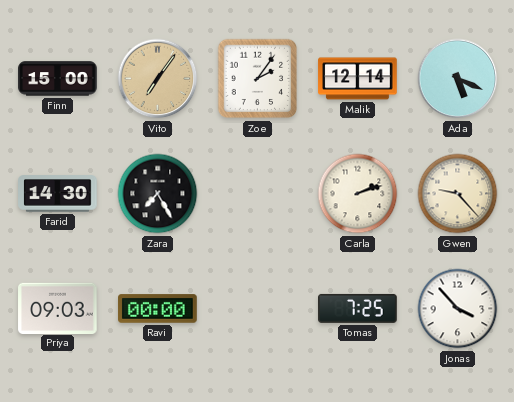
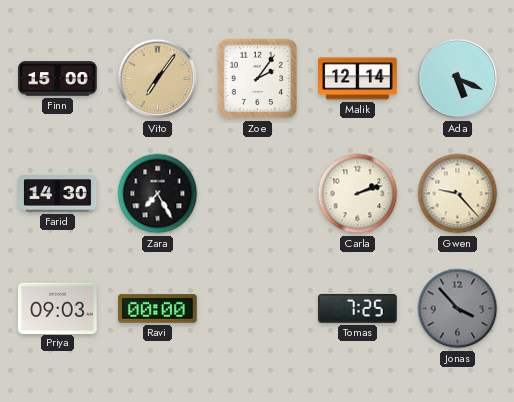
Jonas dial: white -> grey
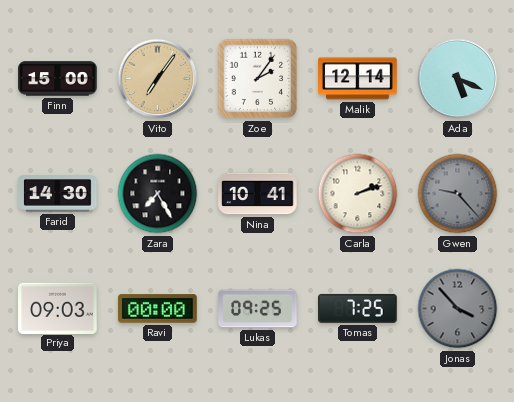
Nina: none -> 10:41
Gwen dial: cream -> grey
Lukas: none -> 09:25
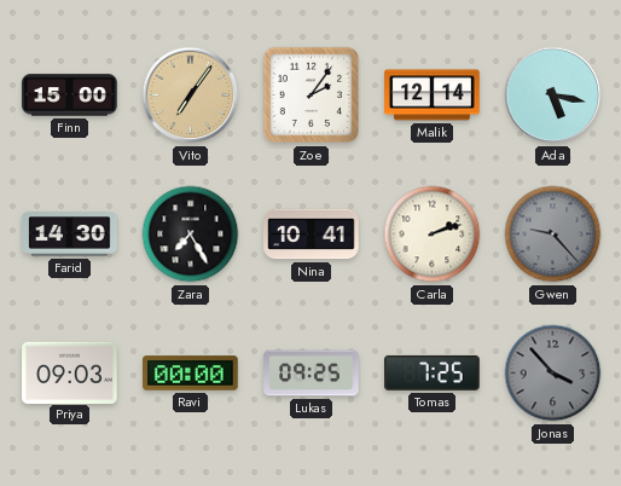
Ada: 5:19 -> 5:17
